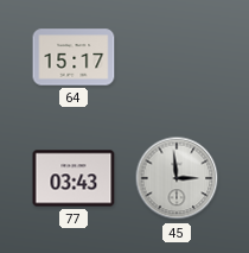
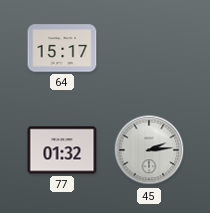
77: 03:43 -> 01:32
45: 2:59 -> 2:14
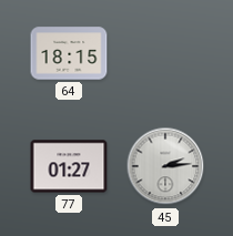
64: 15:17 -> 18:15
77: 01:32 -> 01:27
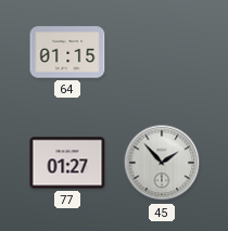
64: 18:15 -> 01:15
45: 2:14 -> 1:53
